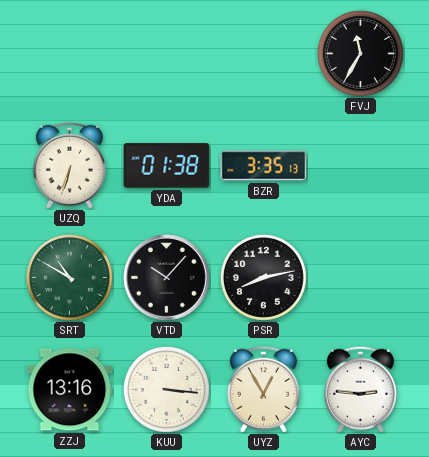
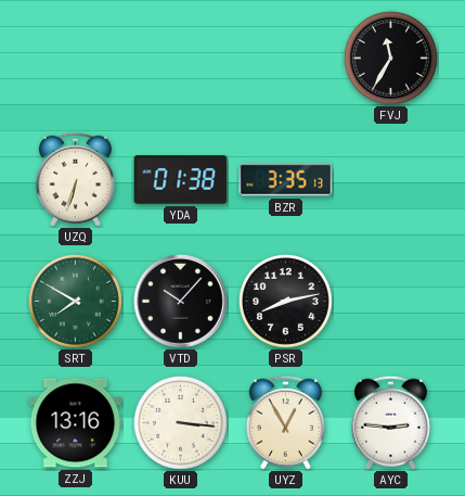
SRT: 10:50 -> 7:50
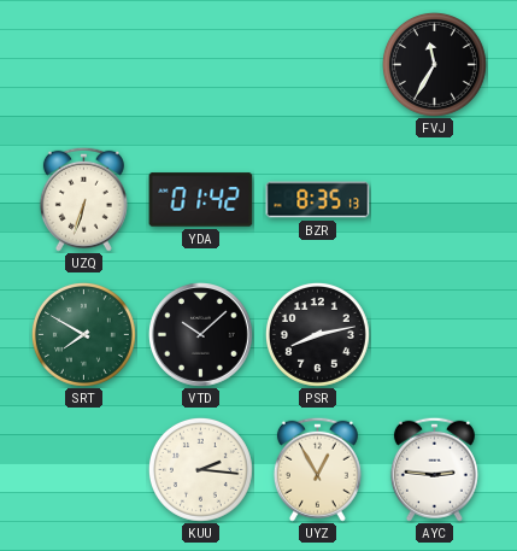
YDA: 01:38 -> 01:42
BZR: 3:35 -> 8:35
VTD: 10:07 -> 10:08
ZZJ: 13:16 -> none
KUU: 3:16 -> 2:16
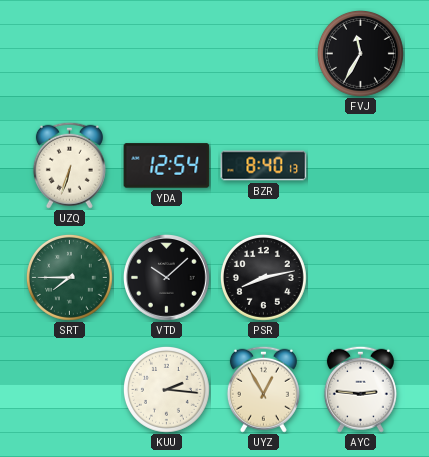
YDA: 01:42 -> 12:54
BZR: 8:35 -> 8:40
SRT: 7:50 -> 7:45
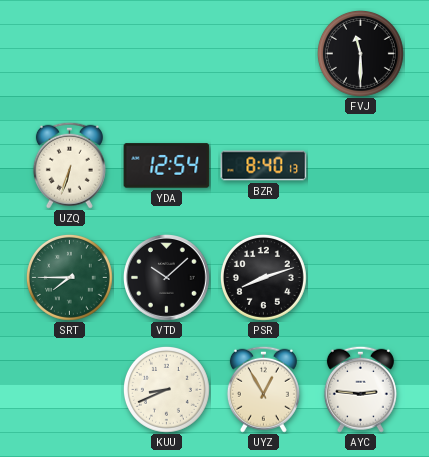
FVJ: 11:35 -> 11:30
PSR: 8:13 -> 8:12
KUU: 2:16 -> 8:41
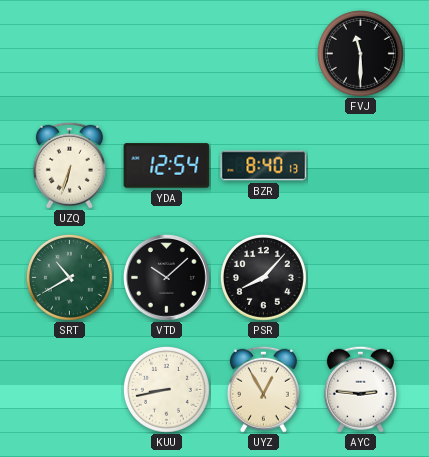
SRT: 7:45 -> 10:40
PSR: 8:12 -> 8:07
KUU: 8:41 -> 8:43
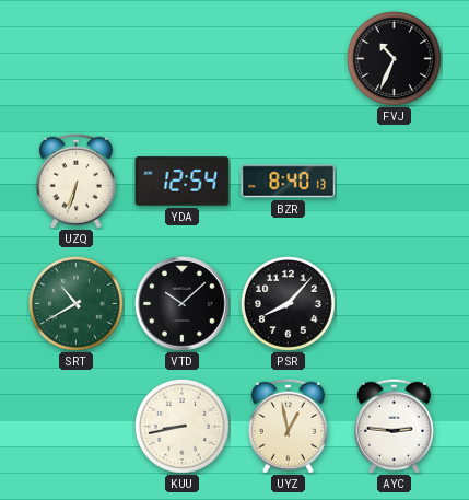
FVJ: 11:30 -> 10:34
UYZ: 12:55 -> 12:58
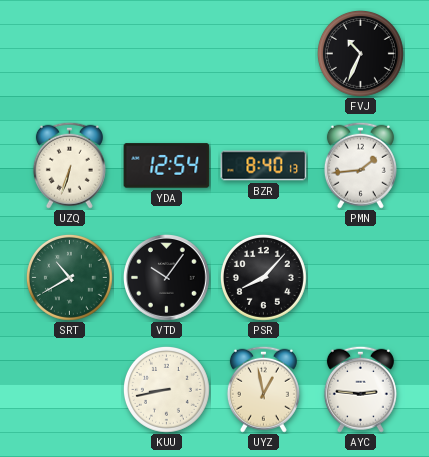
PMN: none -> 1:44
VTD: 10:08 -> 10:06
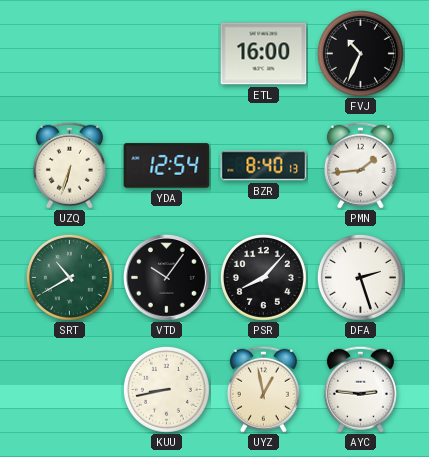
ETL: none -> 16:00
DFA: none -> 2:27
